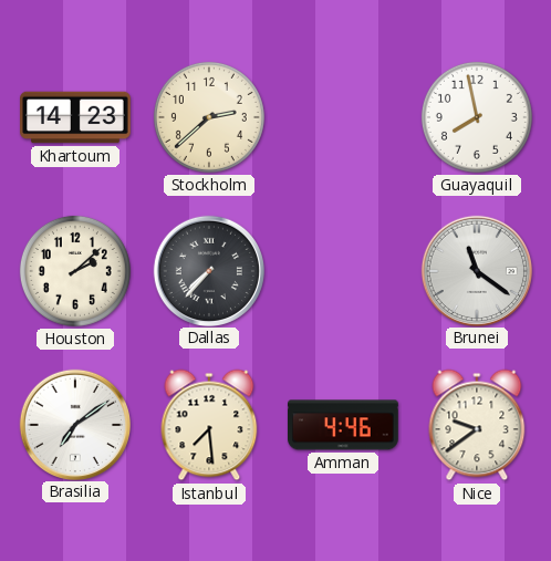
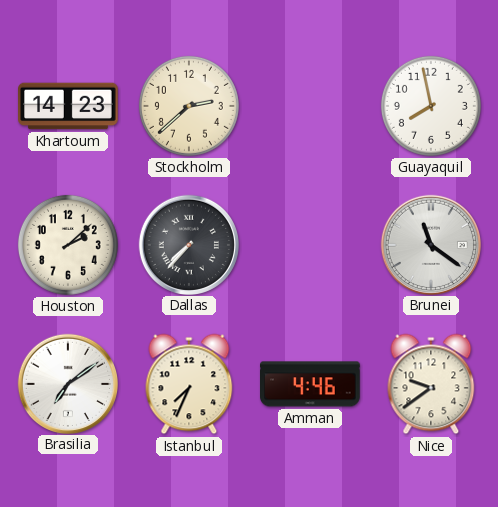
Istanbul: 7:29 -> 7:34
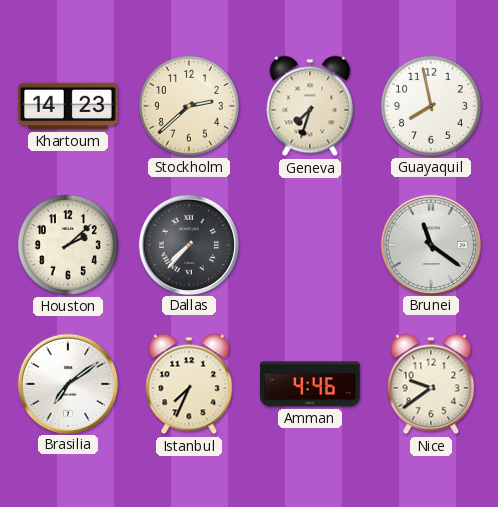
Geneva: none -> 7:33
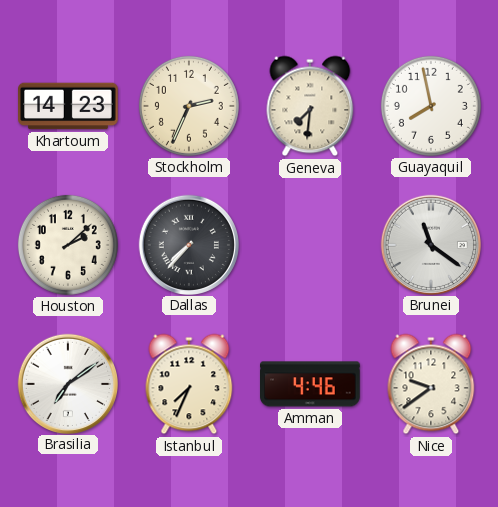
Stockholm: 2:38 -> 2:34
Geneva: 7:33 -> 7:31
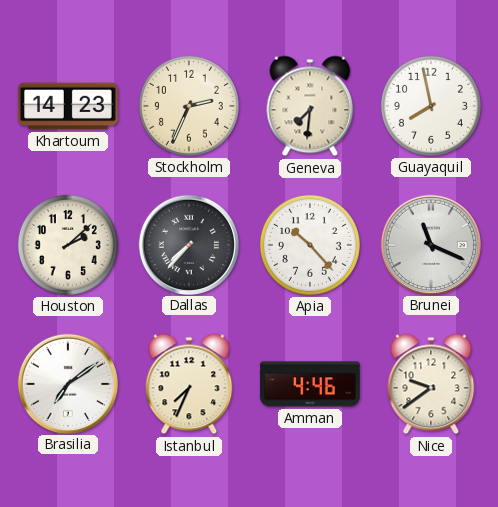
Apia: none -> 10:23
Brunei: 11:21 -> 11:19
